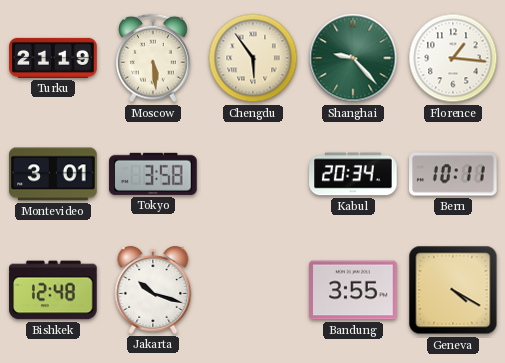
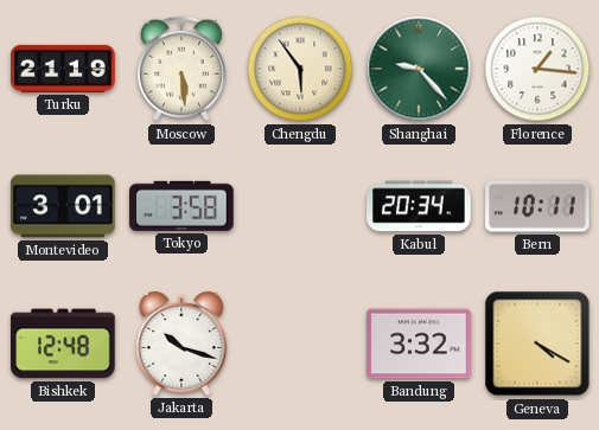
Bandung: 3:55 -> 3:32
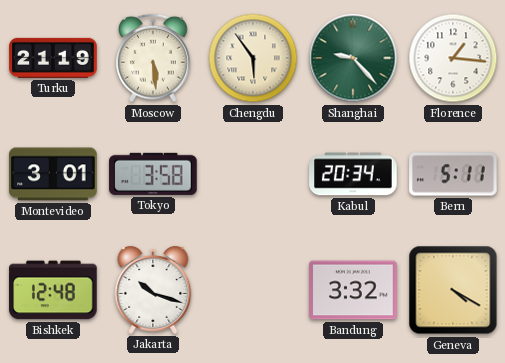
Bern: 10:11 -> 5:11
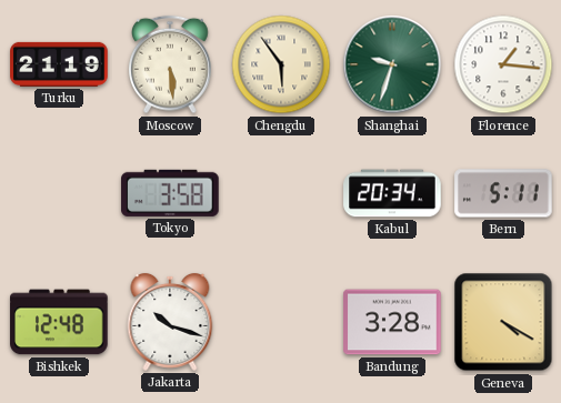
Shanghai: 9:23 -> 9:33
Montevideo: 3:01 -> none
Bandung: 3:32 -> 3:28
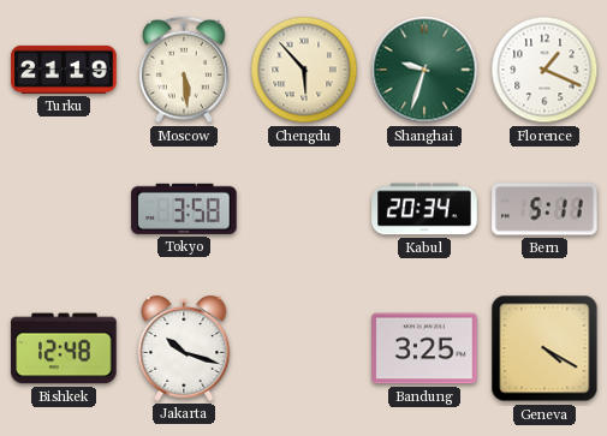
Chengdu: 5:54 -> 5:53
Florence: 1:16 -> 1:19
Bandung: 3:28 -> 3:25
